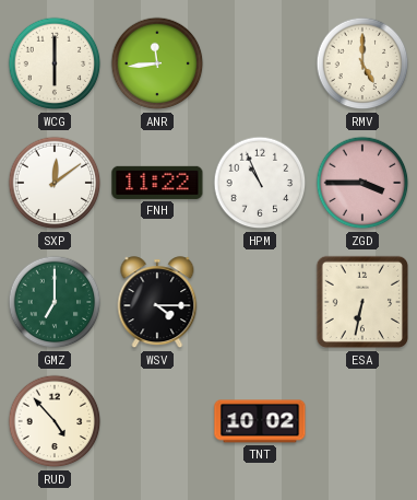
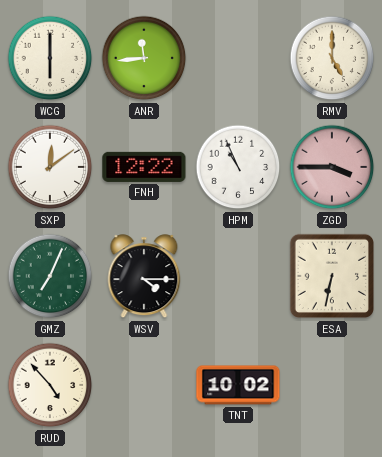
FNH: 11:22 -> 12:22
GMZ: 7:00 -> 7:04
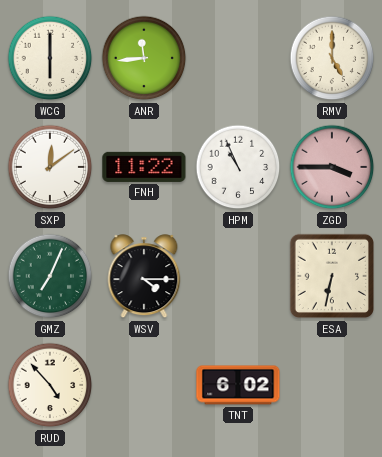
FNH: 12:22 -> 11:22
TNT: 10:02 -> 6:02
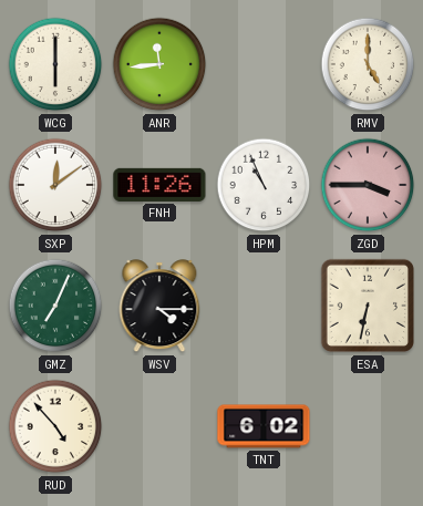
FNH: 11:22 -> 11:26
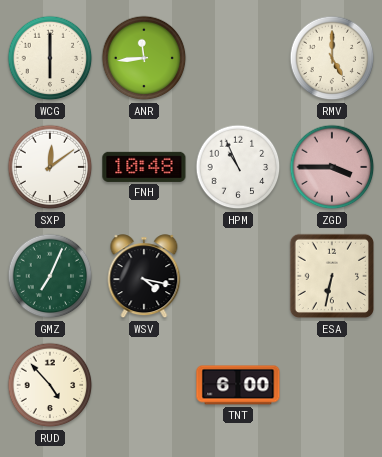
FNH: 11:26 -> 10:48
WSV: 4:15 -> 4:17
TNT: 6:02 -> 6:00
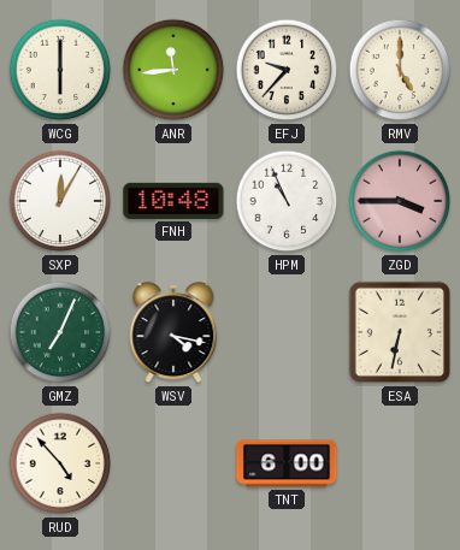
EFJ: none -> 9:37
SXP: 12:09 -> 12:05
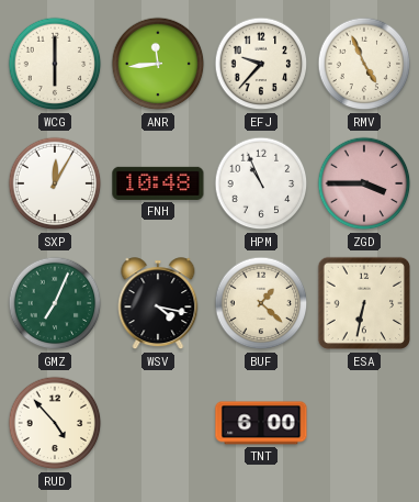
RMV: 5:00 -> 4:56
BUF: none -> 1:22
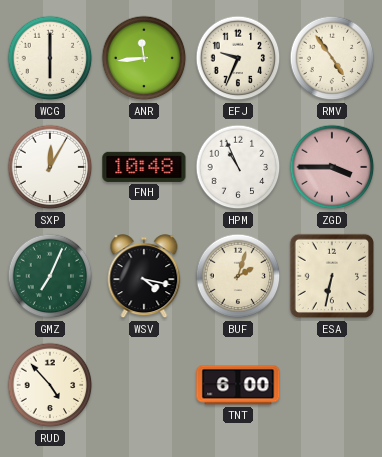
EFJ: 9:37 -> 9:34
RMV: 4:56 -> 4:54
BUF: 1:22 -> 2:03
